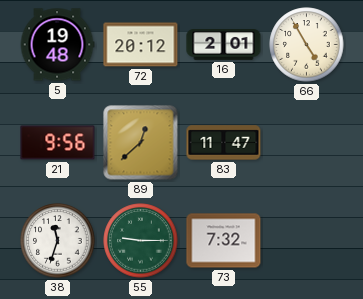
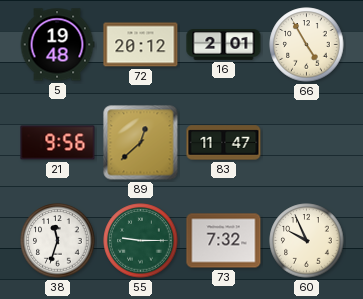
60: none -> 9:56
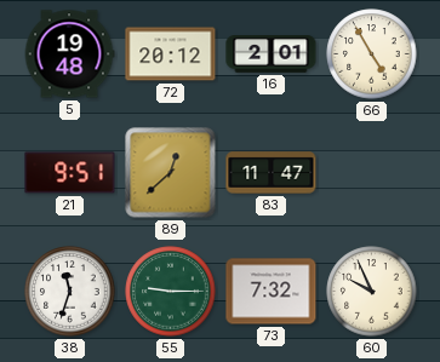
21: 9:56 -> 9:51
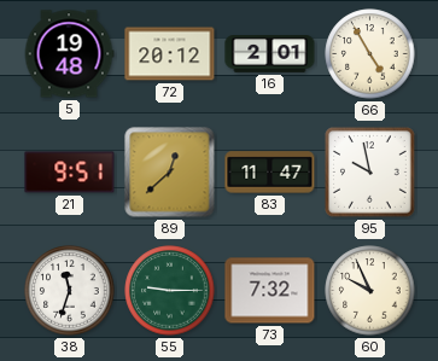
95: none -> 9:58
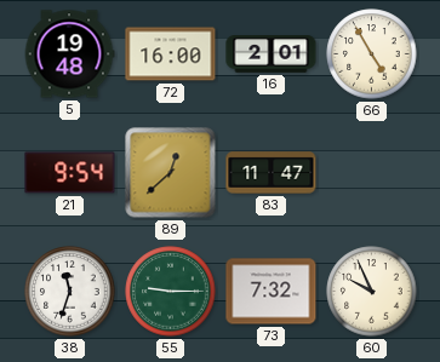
72: 20:12 -> 16:00
21: 9:51 -> 9:54
95: 9:58 -> none
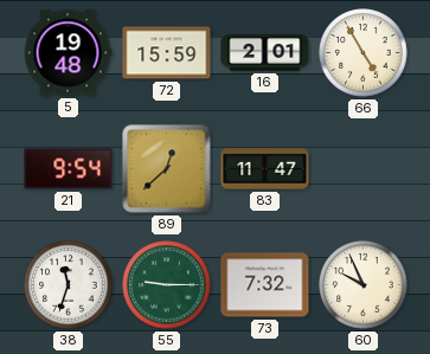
72: 16:00 -> 15:59
